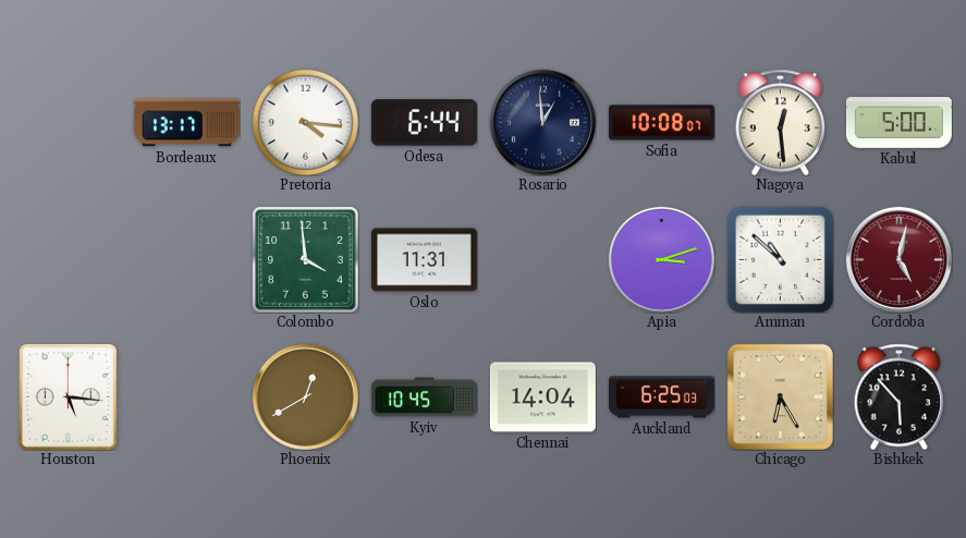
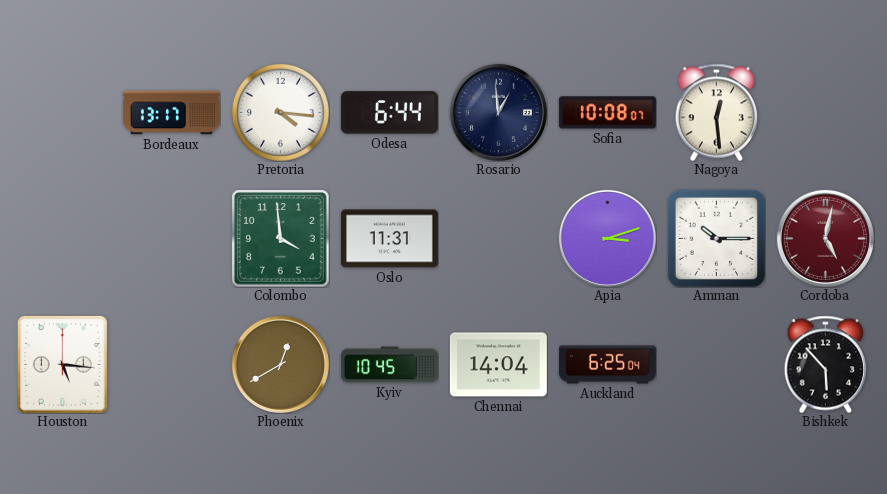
Kabul: 5:00 -> none
Amman: 10:52 -> 10:15
Auckland: 6:25:03 -> 6:25:04
Chicago: 6:25 -> none
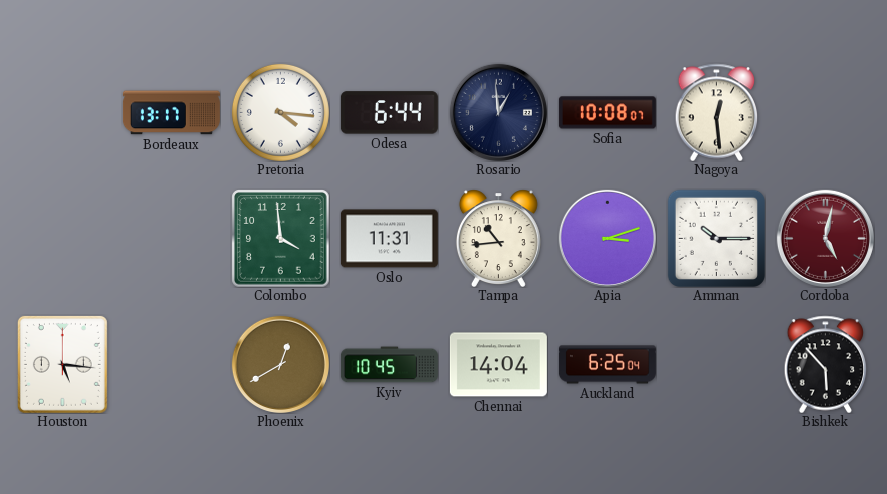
Tampa: none -> 10:44
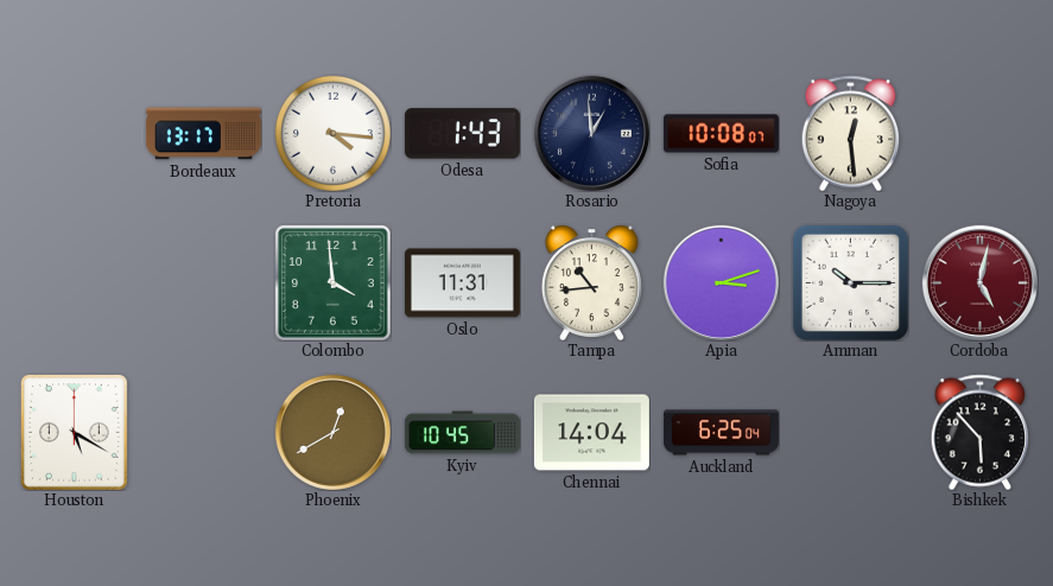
Odesa: 6:44 -> 1:43
Houston: 5:16 -> 5:20
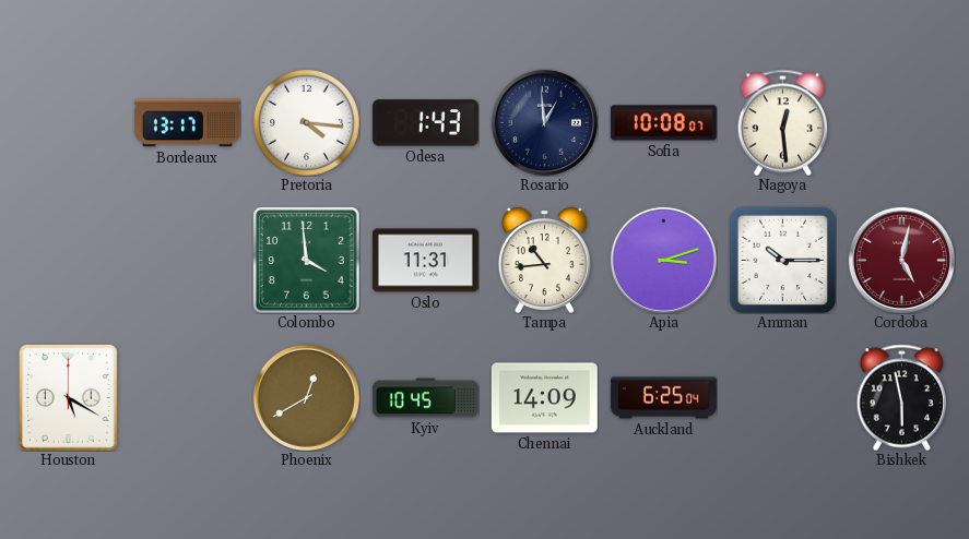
Chennai: 14:04 -> 14:09
Bishkek: 5:53 -> 5:58
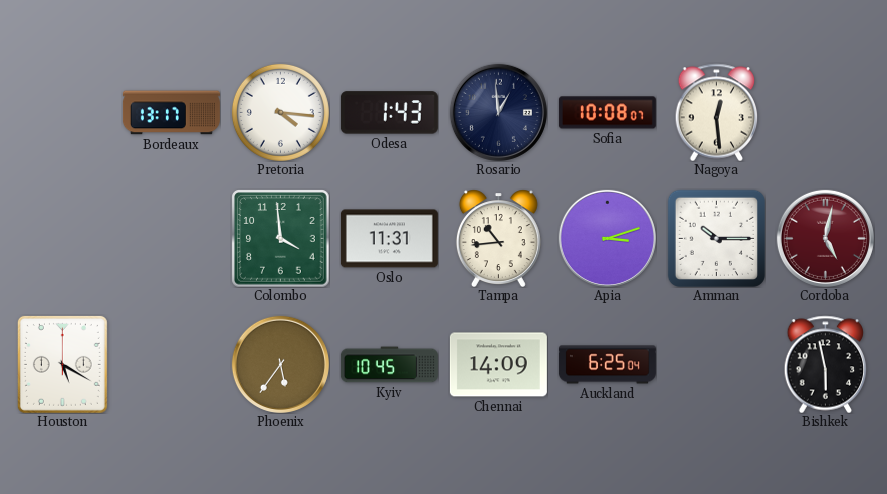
Phoenix: 12:40 -> 5:36
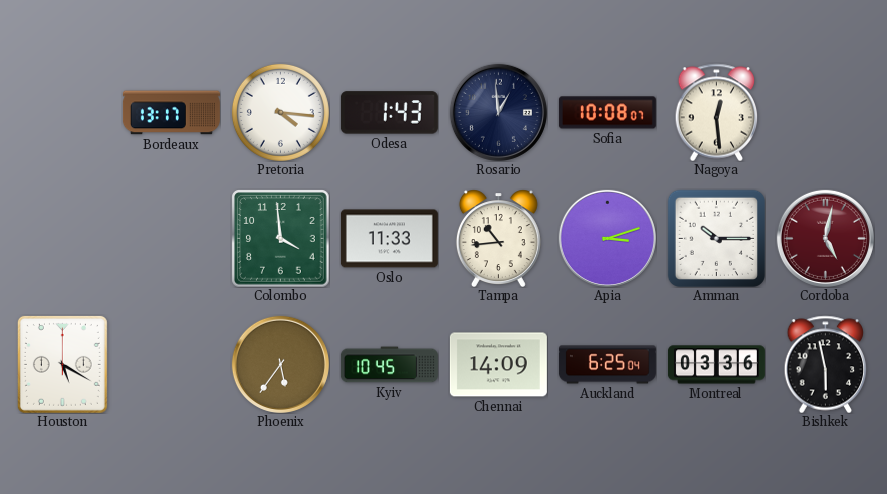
Oslo: 11:31 -> 11:33
Montreal: none -> 03:36
